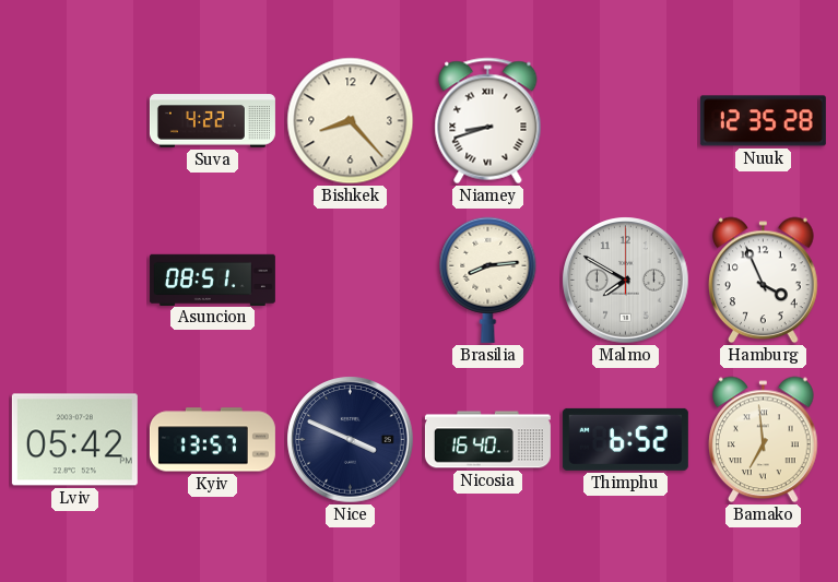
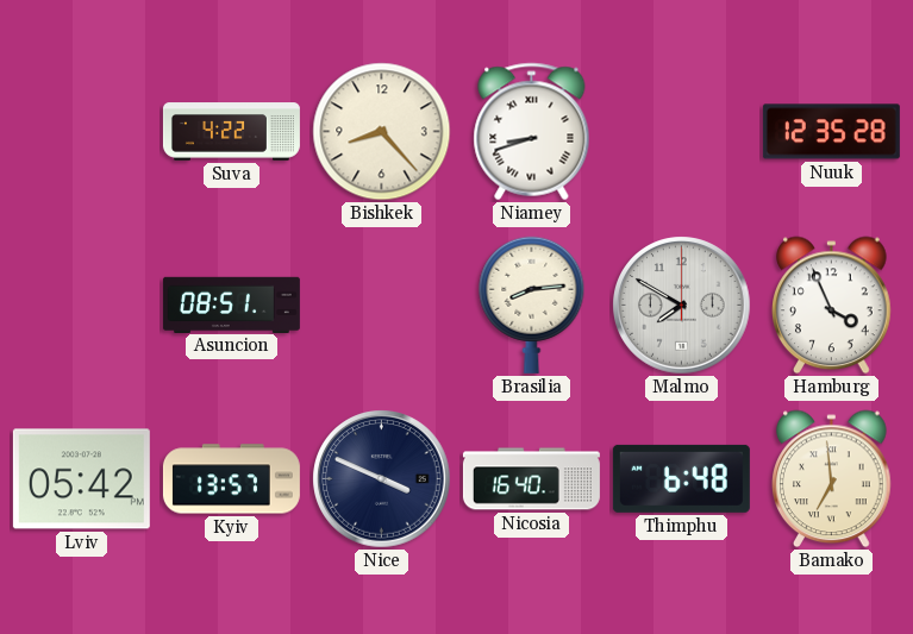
Thimphu: 6:52 -> 6:48
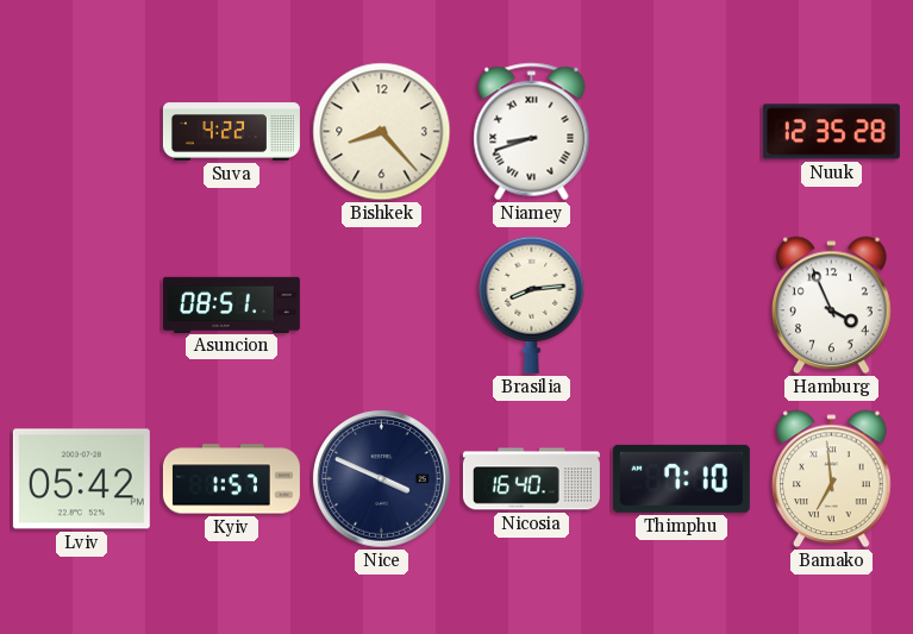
Malmo: 7:50 -> none
Kyiv: 13:57 -> 1:57
Thimphu: 6:48 -> 7:10
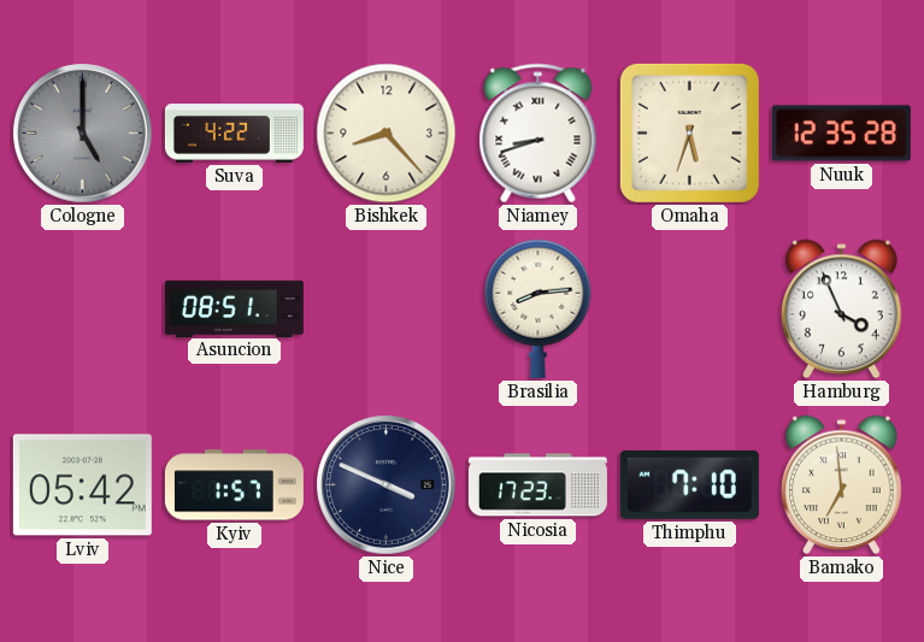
Cologne: none -> 5:00
Omaha: none -> 5:33
Nicosia: 16:40 -> 17:23
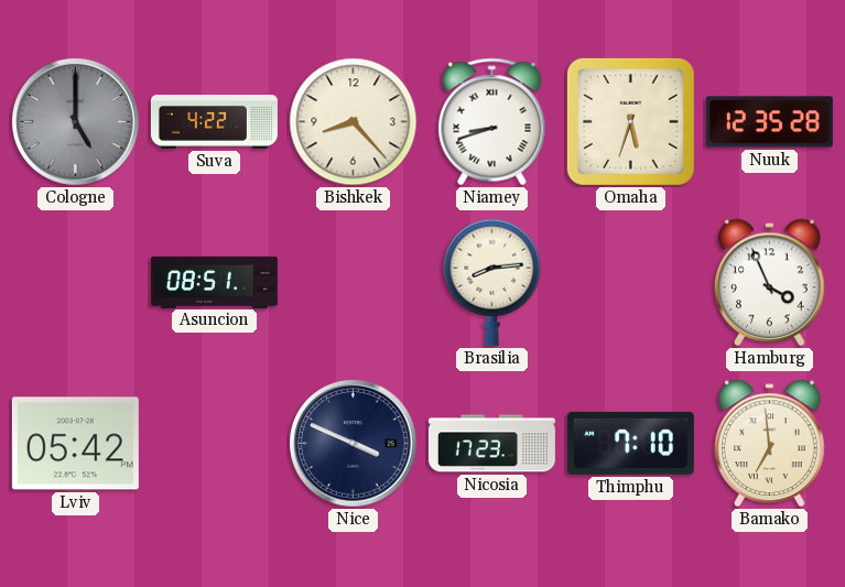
Kyiv: 1:57 -> none
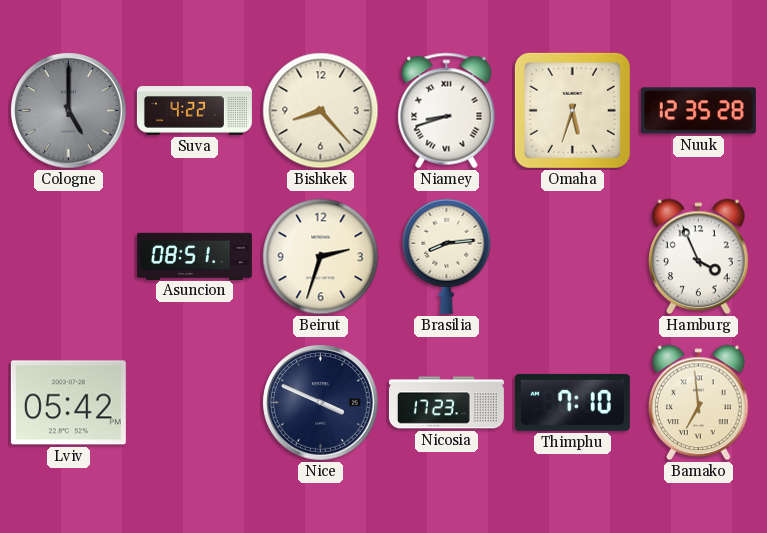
Beirut: none -> 2:33
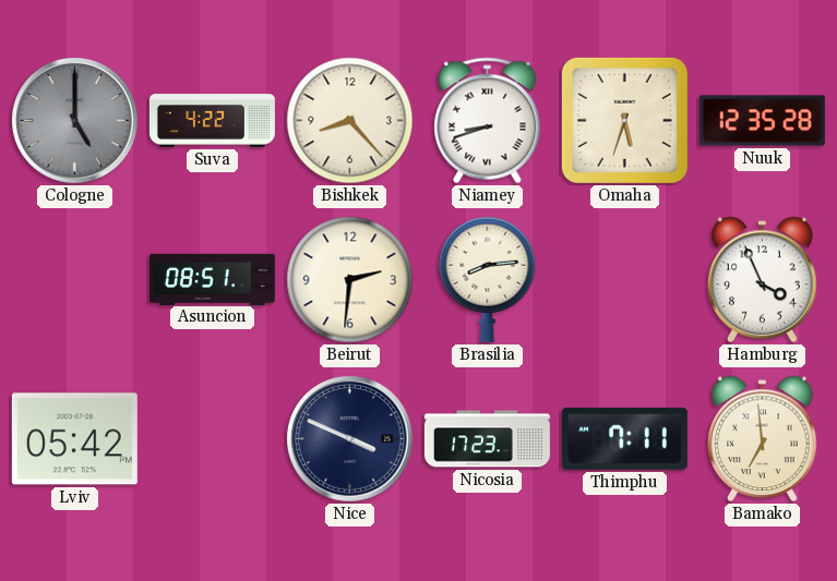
Beirut: 2:33 -> 2:31
Thimphu: 7:10 -> 7:11
